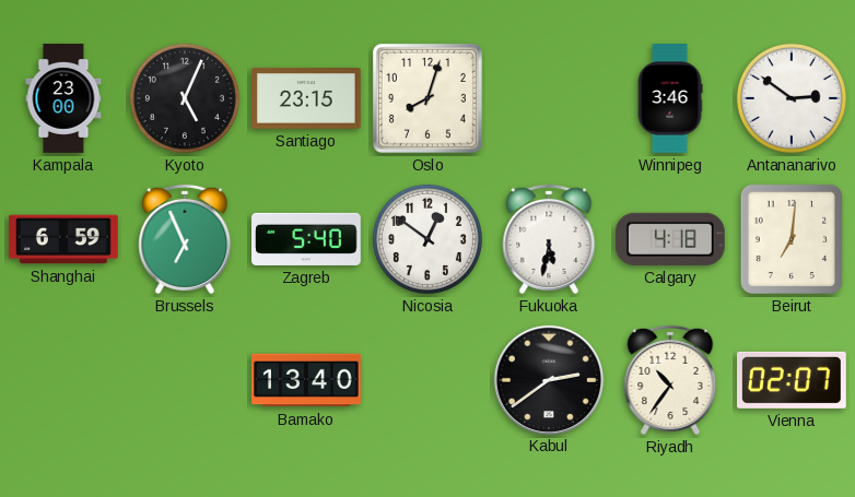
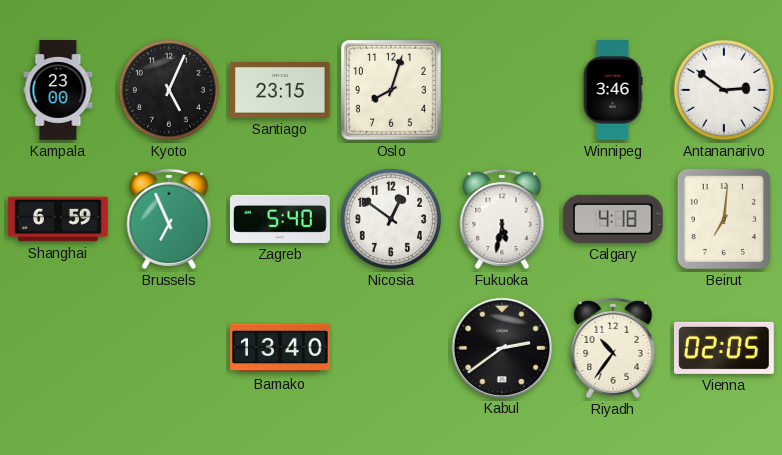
Vienna: 02:07 -> 02:05
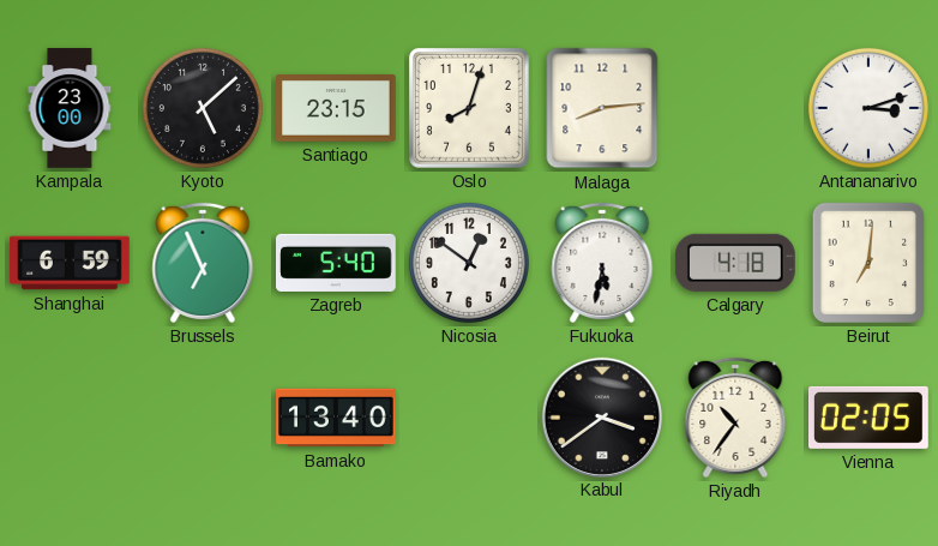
Kyoto: 5:04 -> 5:08
Malaga: none -> 8:14
Winnipeg: 3:46 -> none
Antananarivo: 2:51 -> 3:12
Kabul: 2:39 -> 3:39
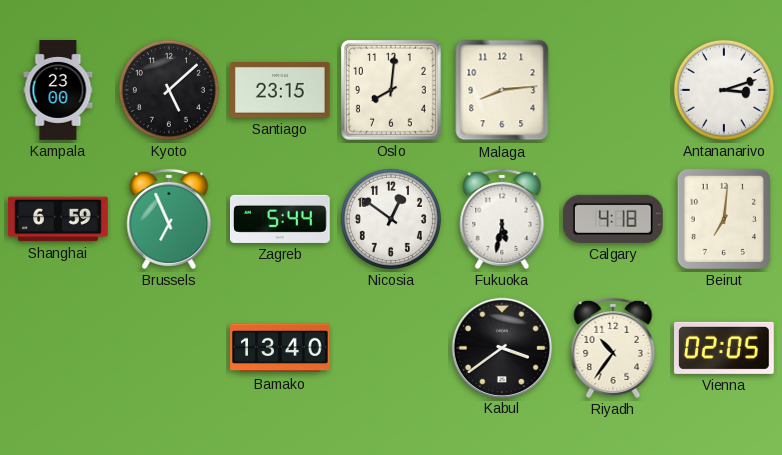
Oslo: 8:03 -> 8:01
Zagreb: 5:40 -> 5:44
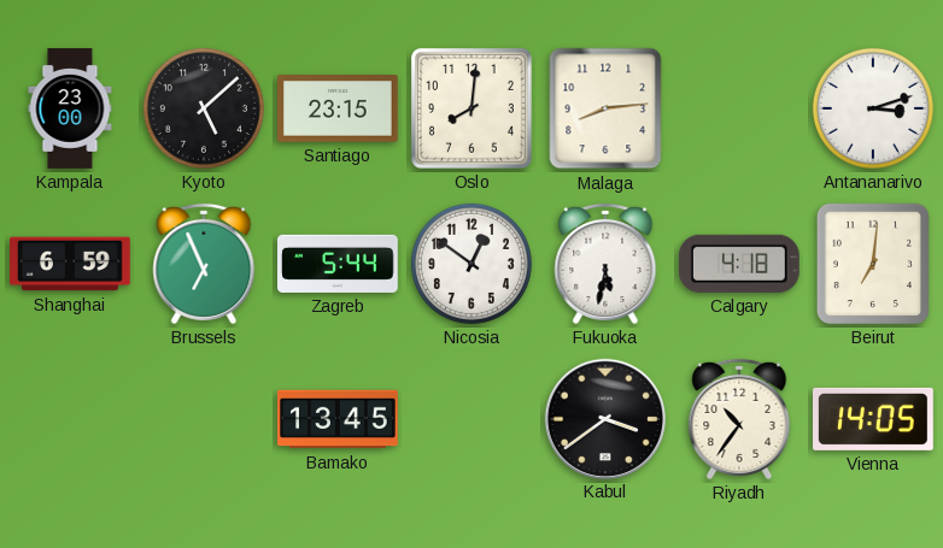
Bamako: 13:40 -> 13:45
Vienna: 02:05 -> 14:05
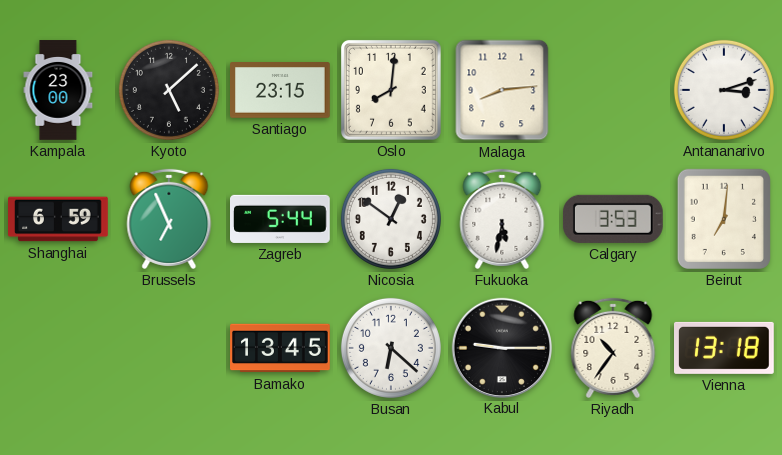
Calgary: 4:18 -> 3:53
Busan: none -> 6:22
Kabul: 3:39 -> 9:15
Vienna: 14:05 -> 13:18
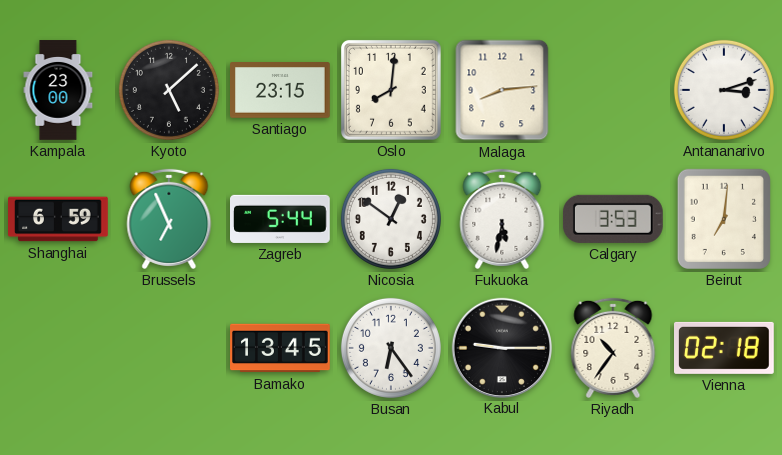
Busan: 6:22 -> 6:24
Vienna: 13:18 -> 02:18
